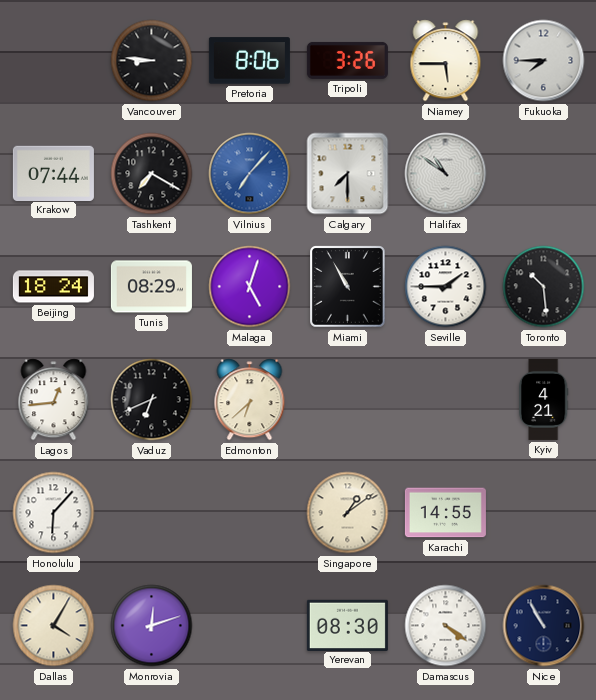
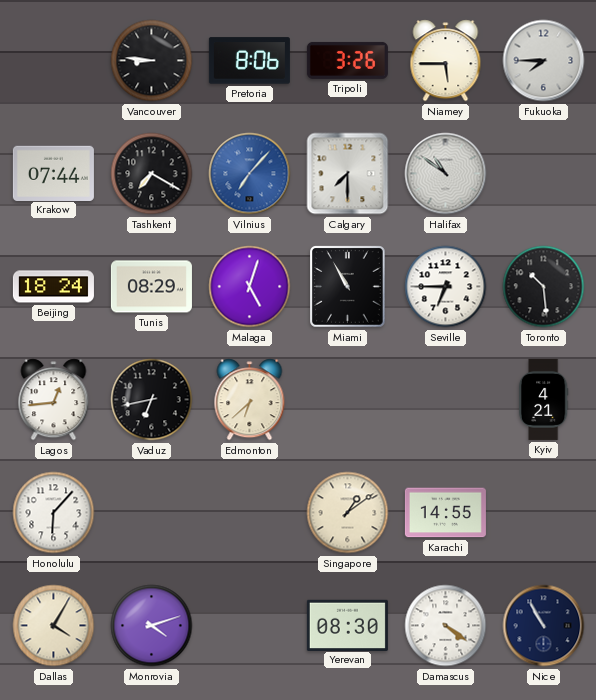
Seville: 1:45 -> 6:45
Vaduz: 6:41 -> 6:43
Monrovia: 12:12 -> 4:12
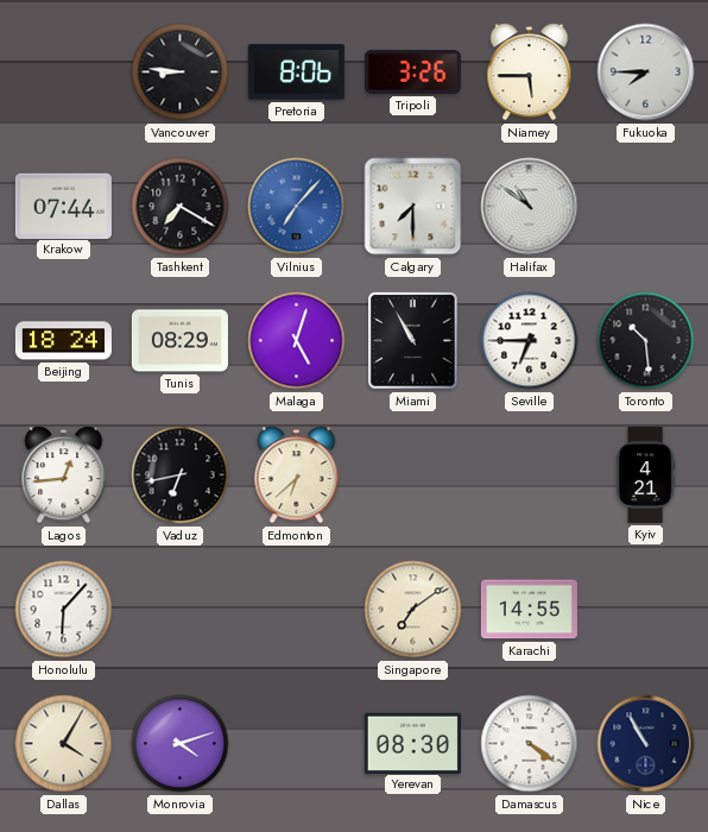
Singapore: 1:09 -> 7:09
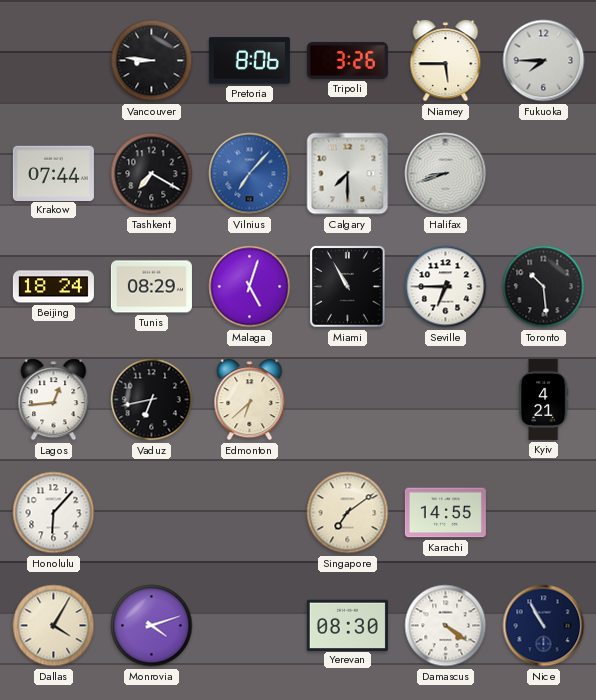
Halifax: 10:51 -> 8:42
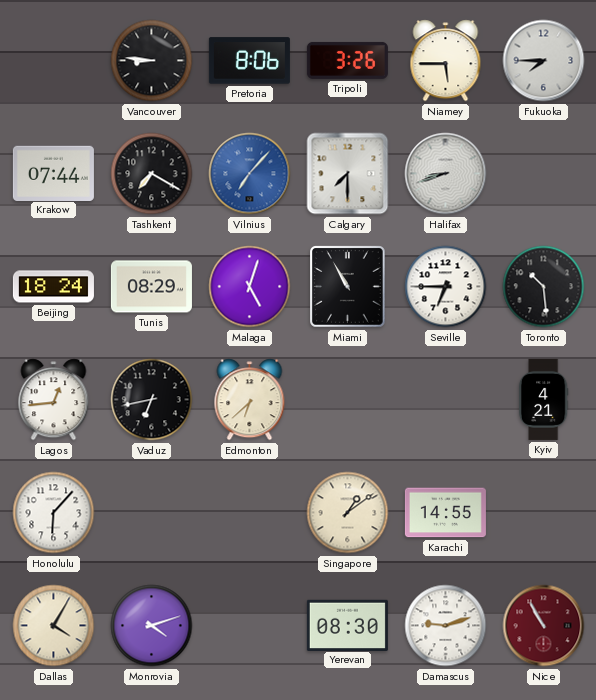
Singapore: 7:09 -> 1:09
Damascus: 4:21 -> 9:12
Nice dial: navy -> burgundy
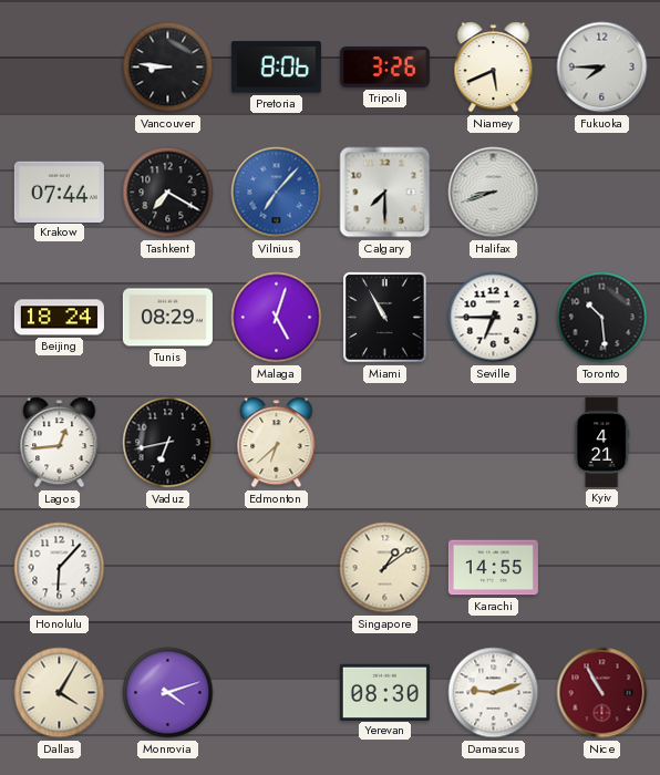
Niamey: 5:45 -> 5:41
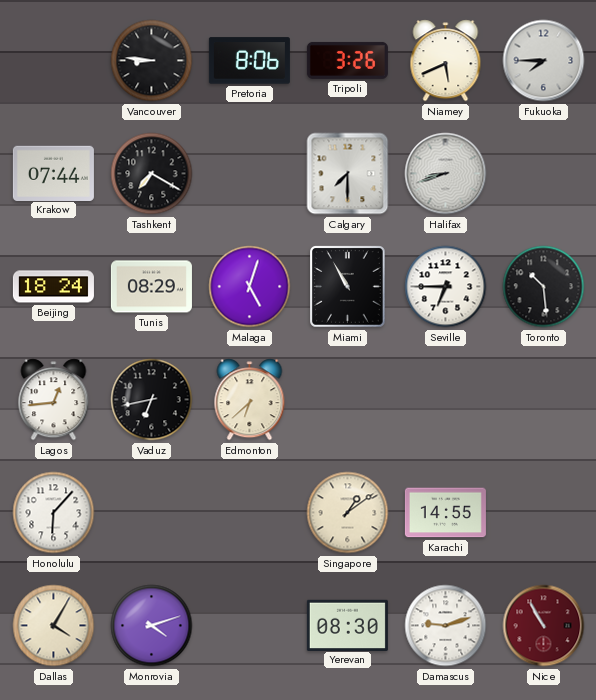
Vilnius: 7:07 -> none
Kyiv: 4:21 -> none
